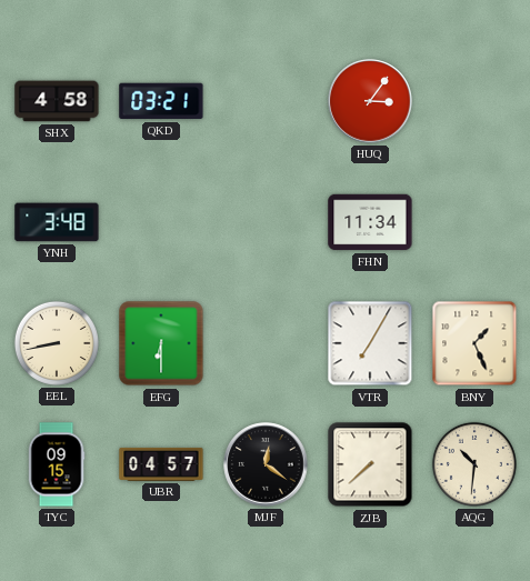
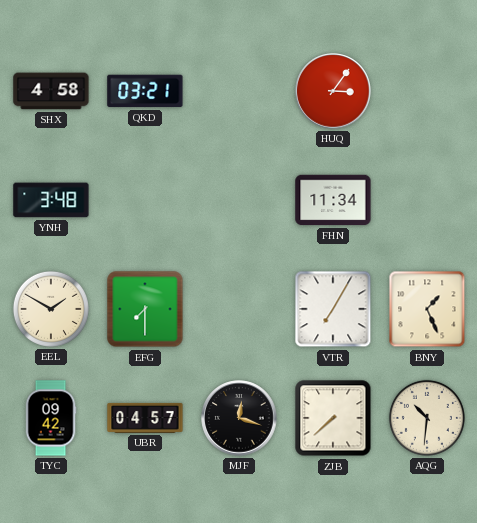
EEL: 8:43 -> 1:50
EFG: 6:30 -> 7:30
TYC: 09:15 -> 09:42
MJF: 12:21 -> 12:18
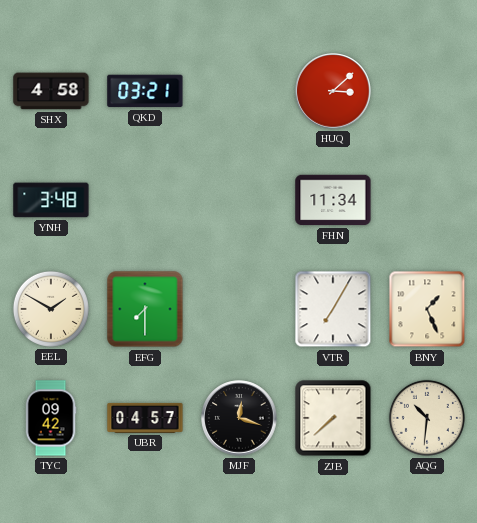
HUQ: 3:06 -> 3:08
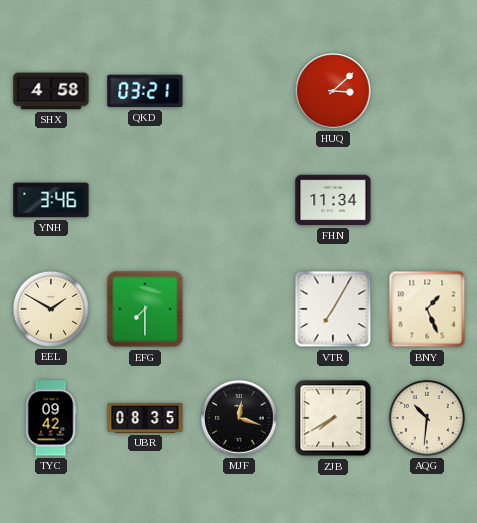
YNH: 3:48 -> 3:46
UBR: 04:57 -> 08:35
ZJB: 7:38 -> 7:40
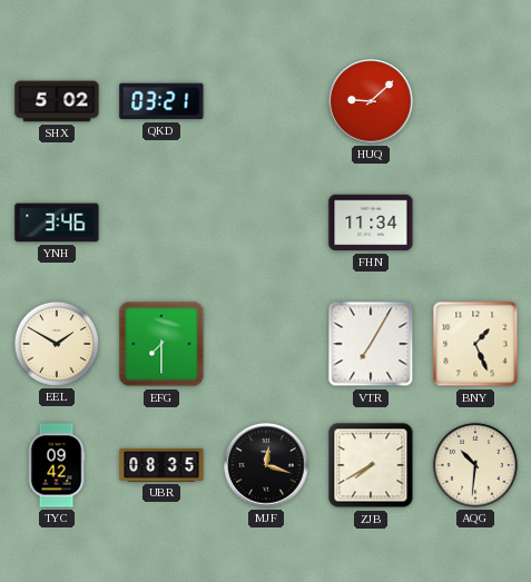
SHX: 4:58 -> 5:02
HUQ: 3:08 -> 9:08
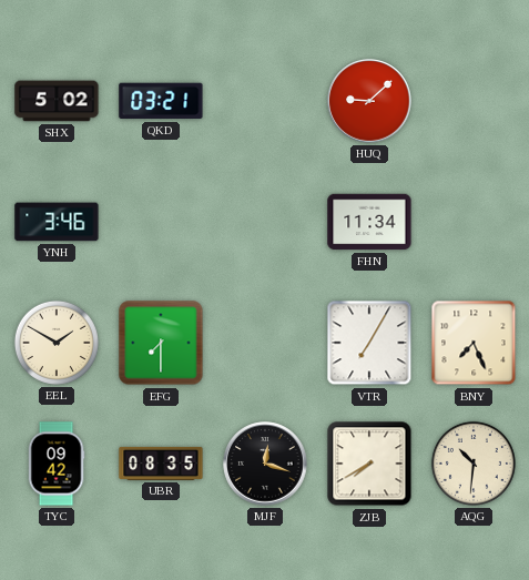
BNY: 1:26 -> 7:26
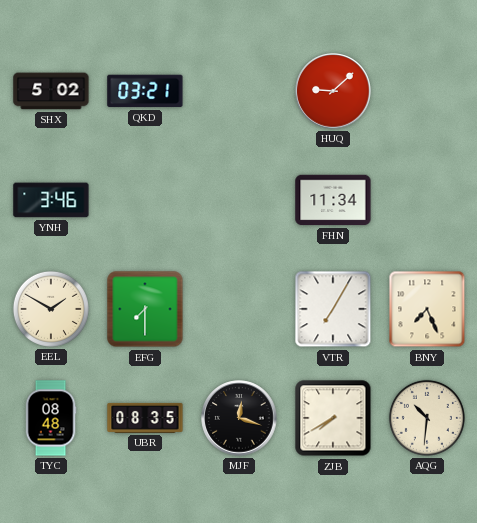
TYC: 09:42 -> 08:48
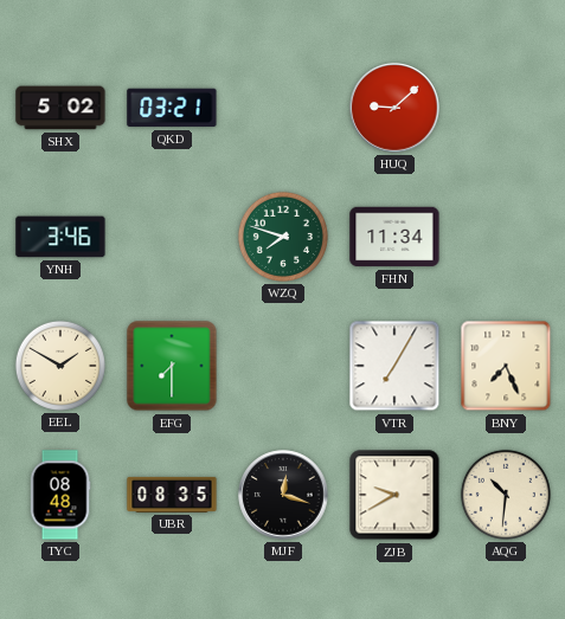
WZQ: none -> 7:48
ZJB: 7:40 -> 9:40
